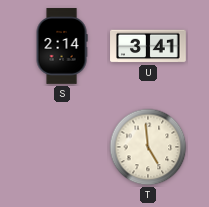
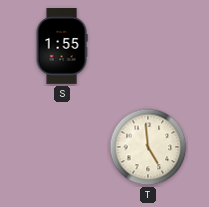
S: 2:14 -> 1:55
U: 3:41 -> none
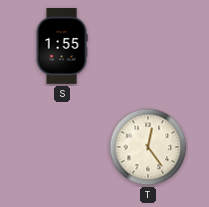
T: 4:59 -> 12:24
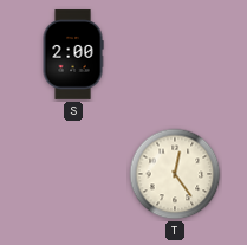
S: 1:55 -> 2:00
